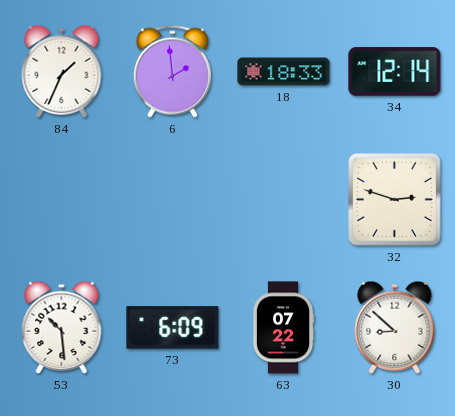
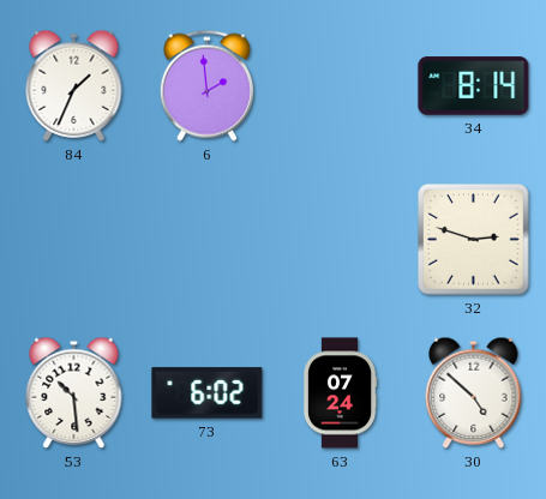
18: 18:33 -> none
34: 12:14 -> 8:14
73: 6:09 -> 6:02
63: 07:22 -> 07:24
30: 8:52 -> 4:52
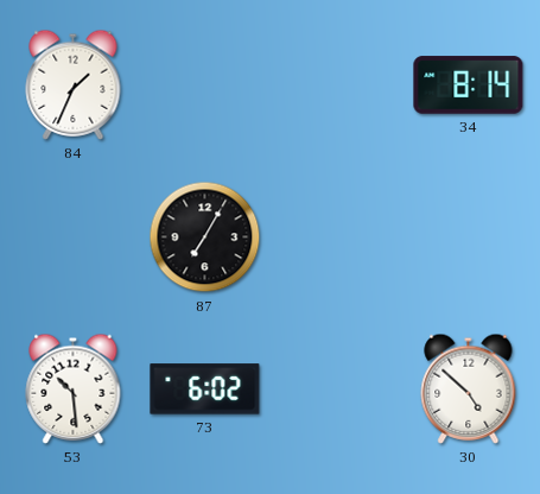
6: 1:59 -> none
87: none -> 7:05
32: 2:48 -> none
63: 07:24 -> none
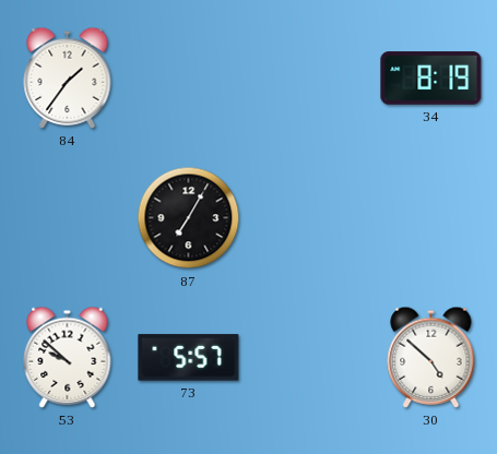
84: 1:34 -> 1:36
34: 8:14 -> 8:19
53: 10:29 -> 9:52
73: 6:02 -> 5:57
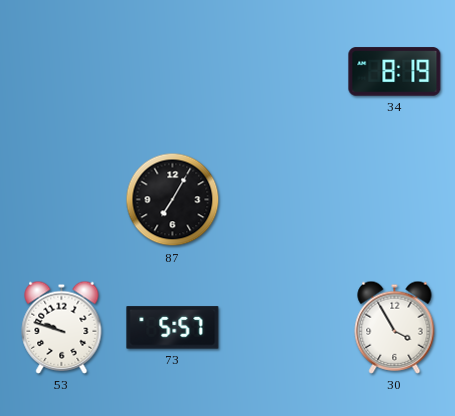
84: 1:36 -> none
53: 9:52 -> 9:48
30: 4:52 -> 3:55
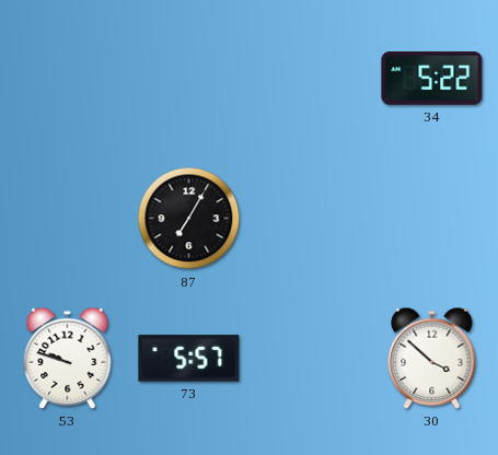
34: 8:19 -> 5:22
30: 3:55 -> 3:52
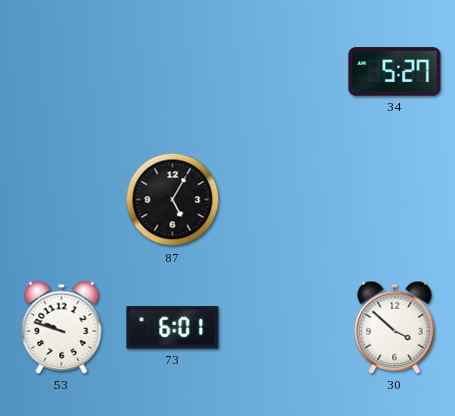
34: 5:22 -> 5:27
87: 7:05 -> 5:05
73: 5:57 -> 6:01
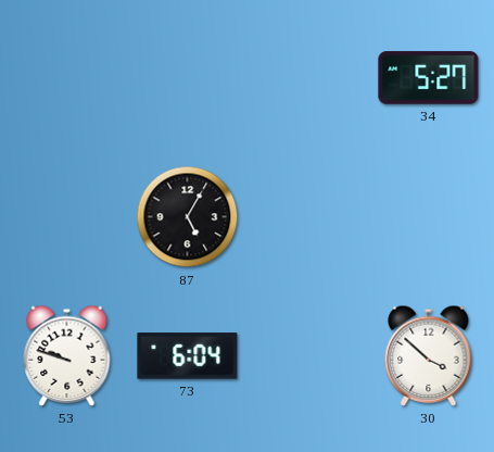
73: 6:01 -> 6:04
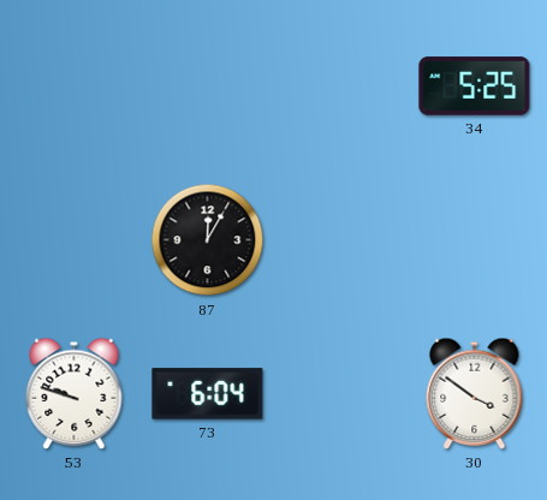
34: 5:27 -> 5:25
87: 5:05 -> 12:05
30: 3:52 -> 3:51
